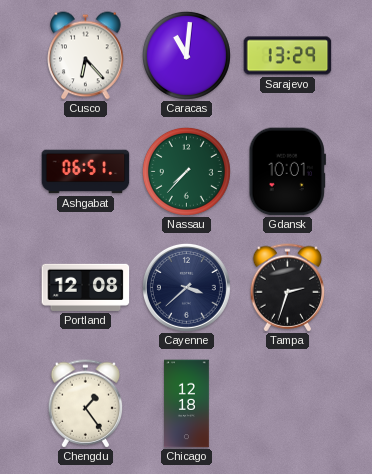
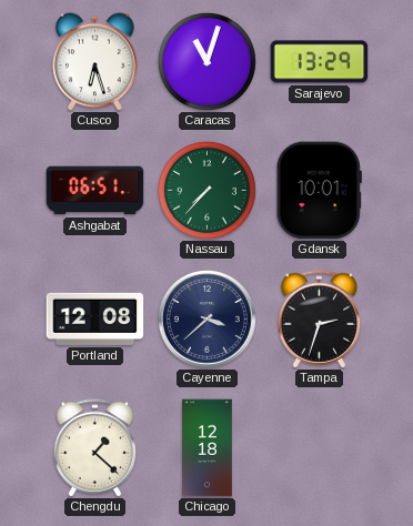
Cusco: 6:23 -> 6:27
Caracas: 11:01 -> 11:03
Chengdu: 1:24 -> 1:22
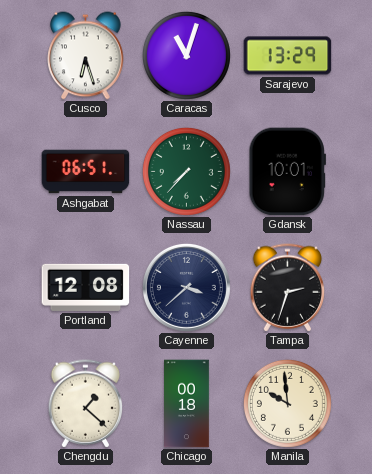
Chicago: 12:18 -> 00:18
Manila: none -> 9:59
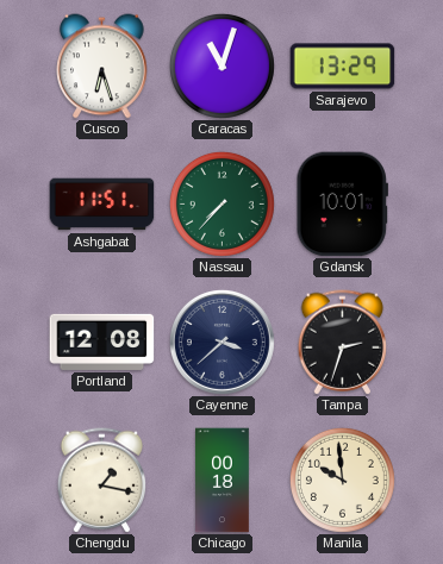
Ashgabat: 06:51 -> 11:51
Chengdu: 1:22 -> 1:17
